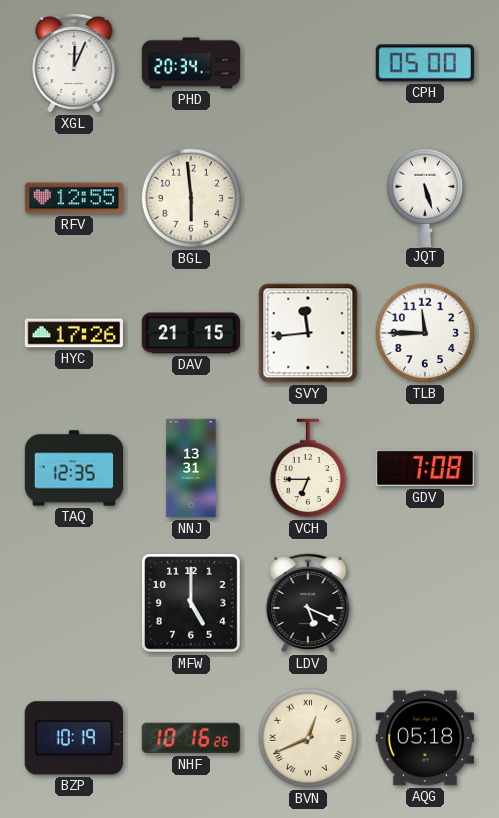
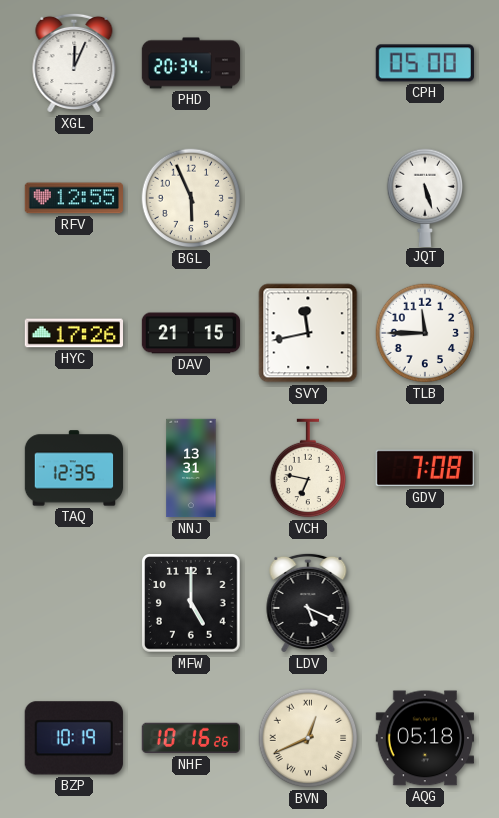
BGL: 5:59 -> 5:56
SVY: 11:44 -> 11:43
VCH: 6:45 -> 6:47
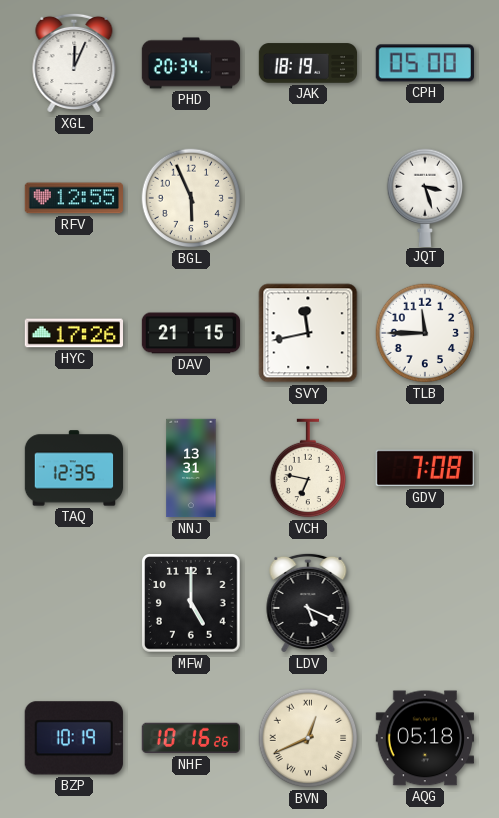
JAK: none -> 18:19
JQT: 5:27 -> 3:27
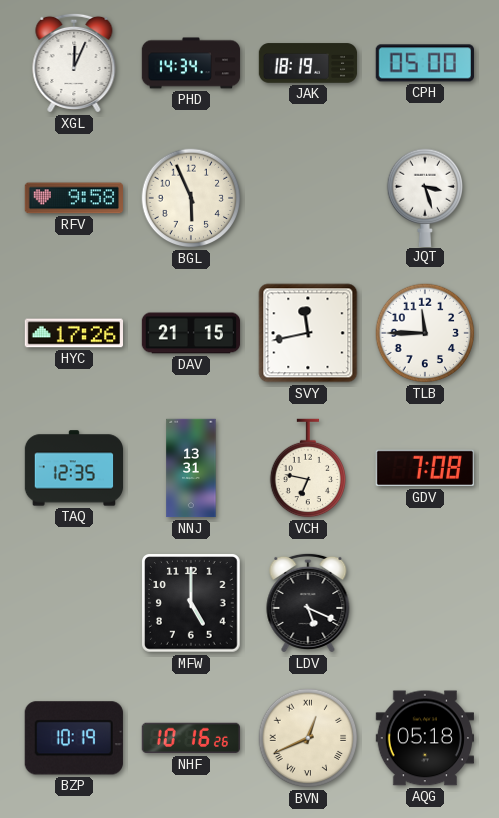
PHD: 20:34 -> 14:34
RFV: 12:55 -> 9:58
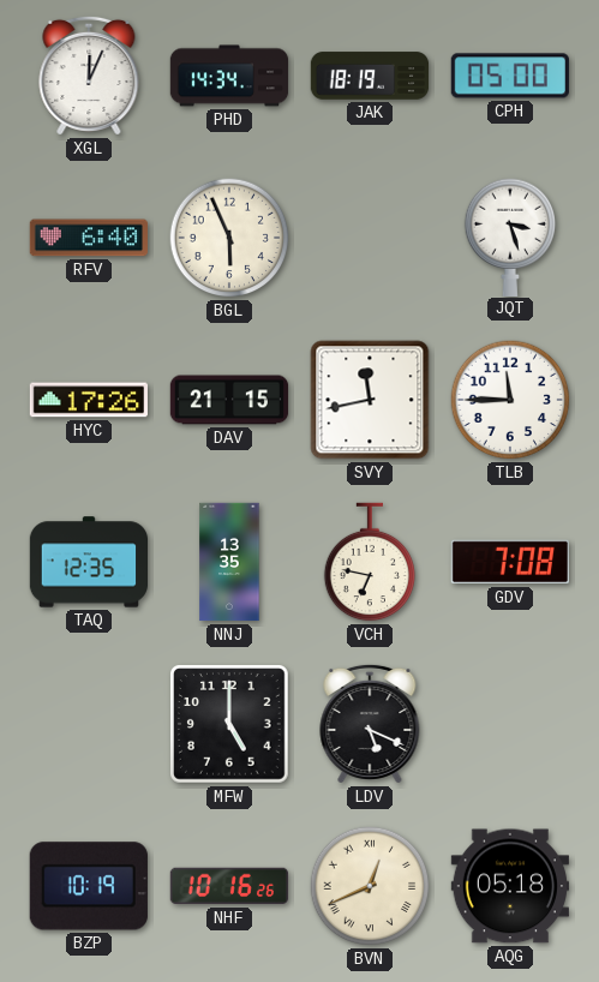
RFV: 9:58 -> 6:40
NNJ: 13:31 -> 13:35
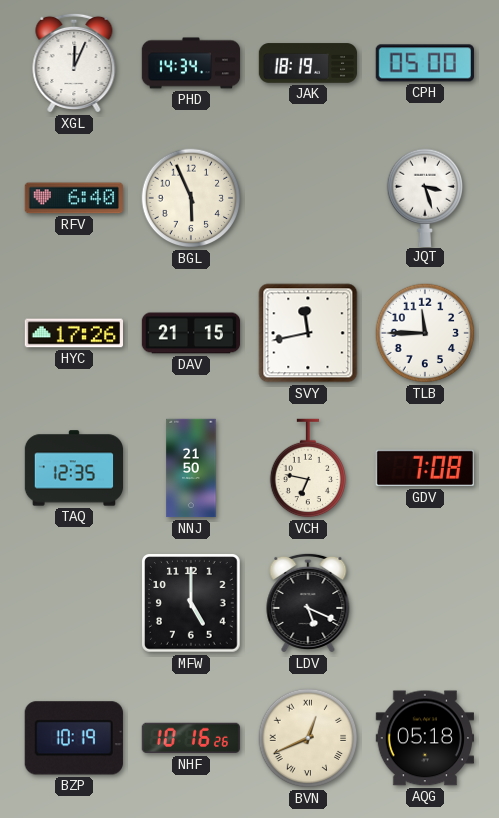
NNJ: 13:35 -> 21:50
